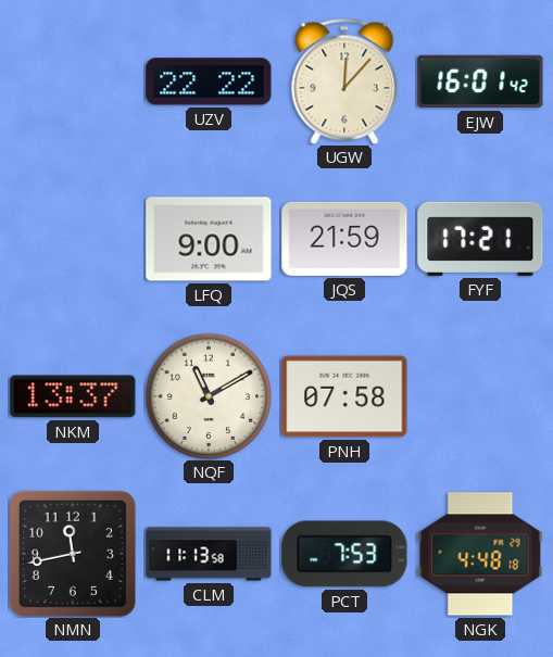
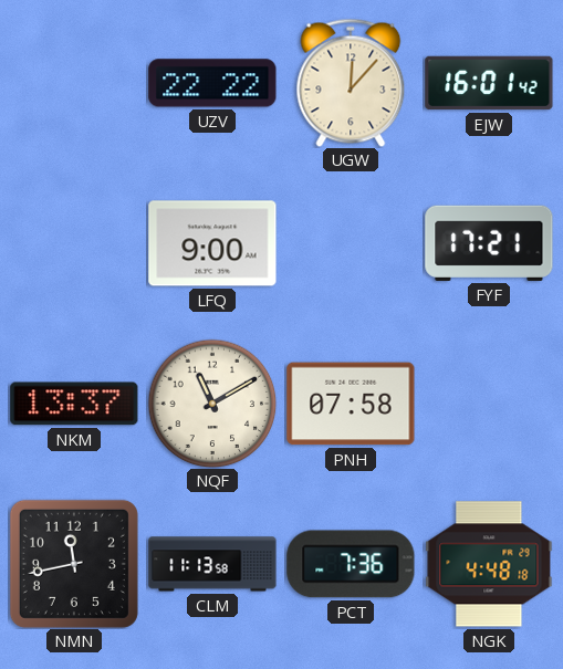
JQS: 21:59 -> none
PCT: 7:53 -> 7:36
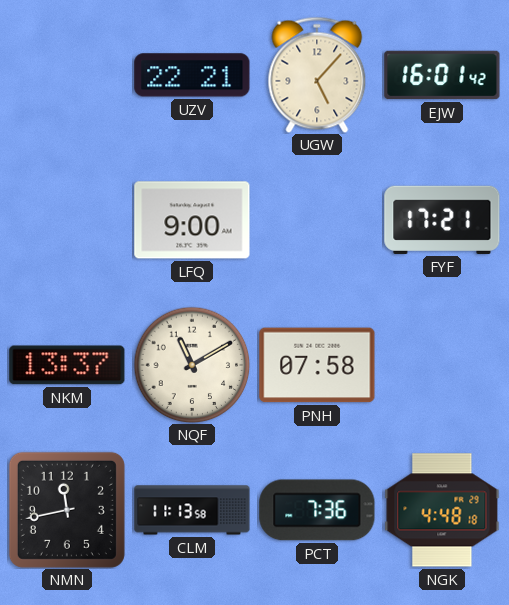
UZV: 22:22 -> 22:21
UGW: 12:07 -> 5:07
